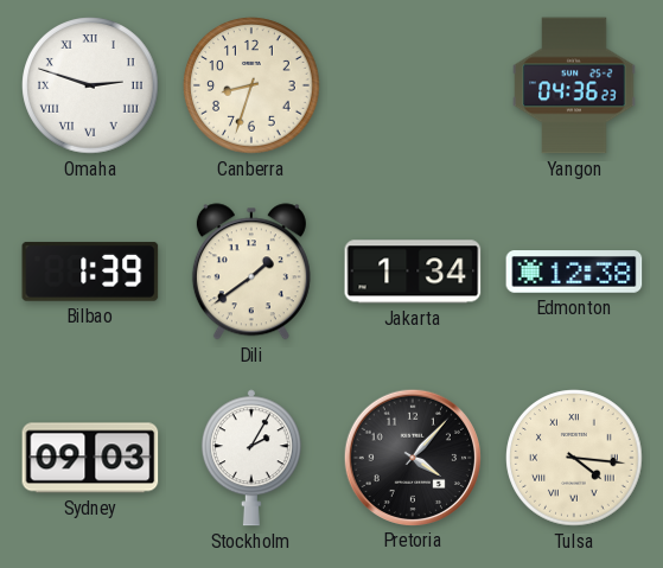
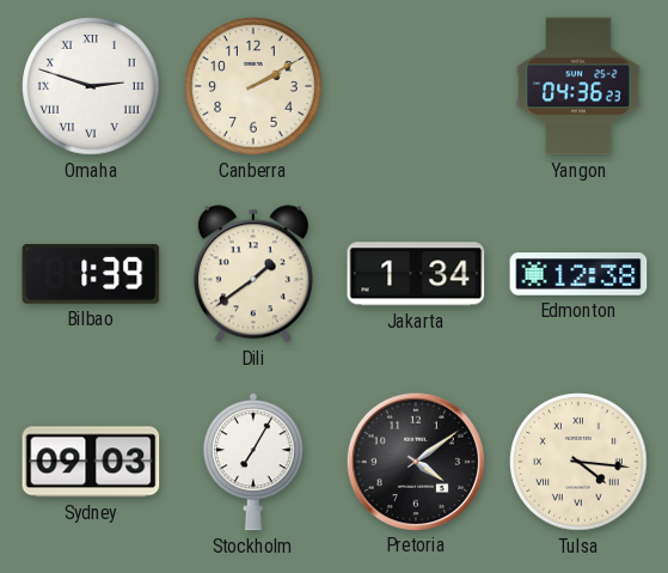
Canberra: 8:33 -> 2:10
Stockholm: 2:05 -> 7:05
Pretoria: 4:07 -> 4:09
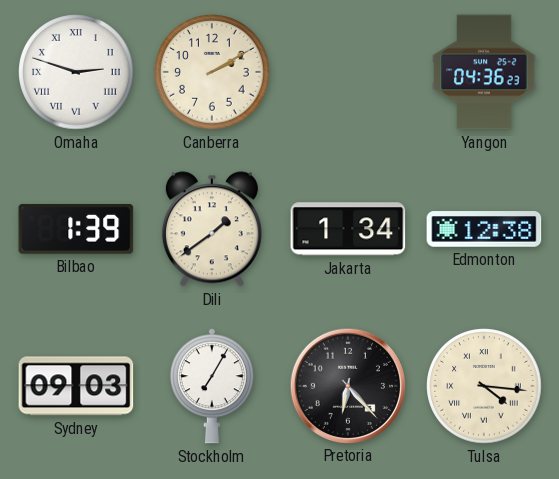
Pretoria: 4:09 -> 6:23
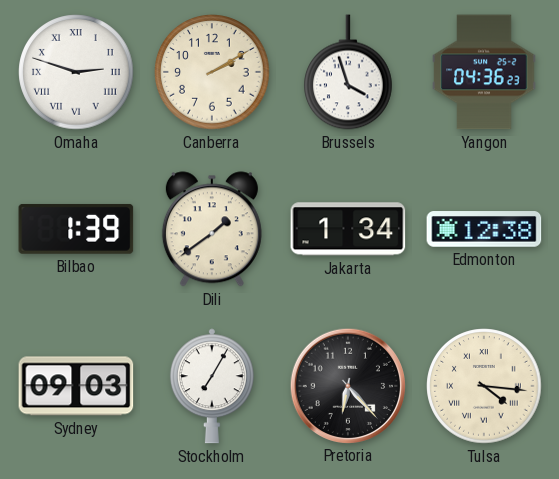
Brussels: none -> 3:57
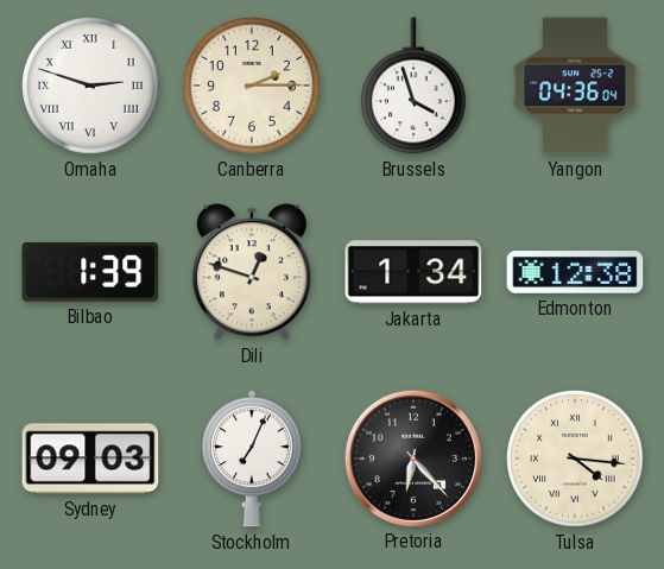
Canberra: 2:10 -> 2:15
Yangon: 04:36:23 -> 04:36:04
Dili: 1:39 -> 12:48
Stockholm: 7:05 -> 7:04
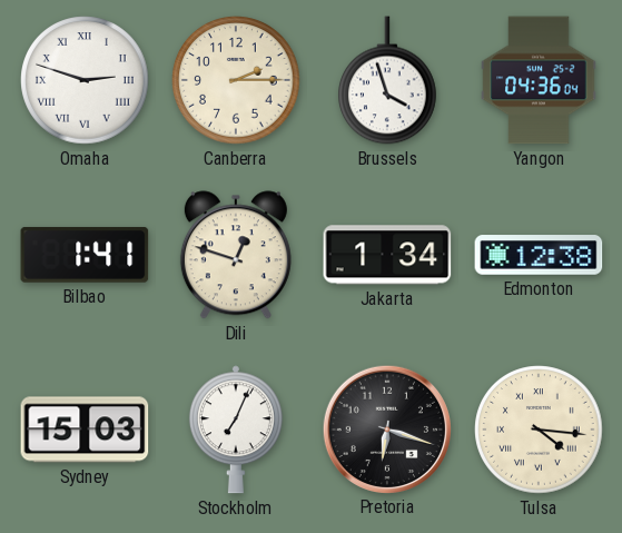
Bilbao: 1:39 -> 1:41
Sydney: 09:03 -> 15:03
Pretoria: 6:23 -> 6:18
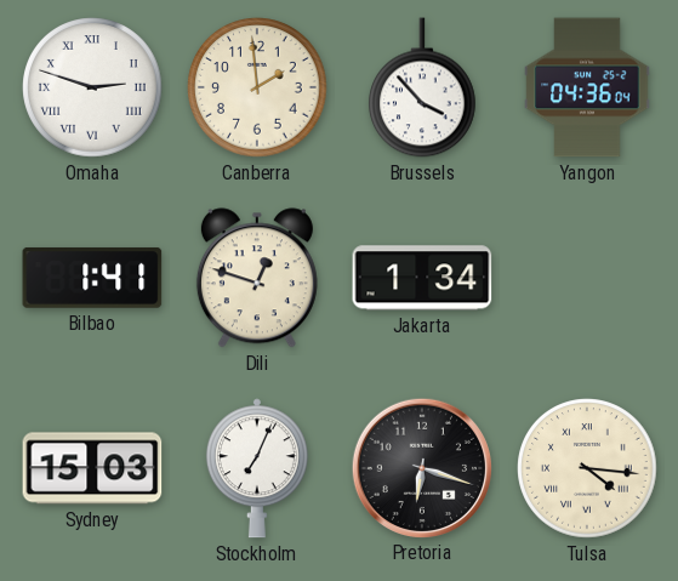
Canberra: 2:15 -> 1:59
Brussels: 3:57 -> 3:53
Edmonton: 12:38 -> none
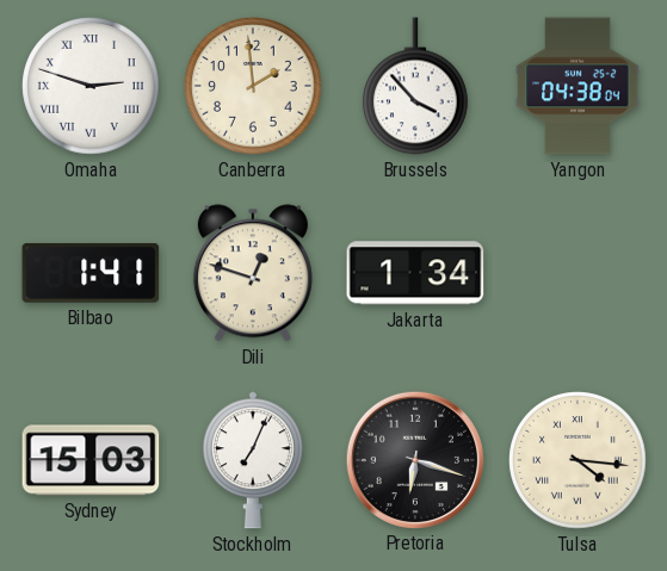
Yangon: 04:36 -> 04:38
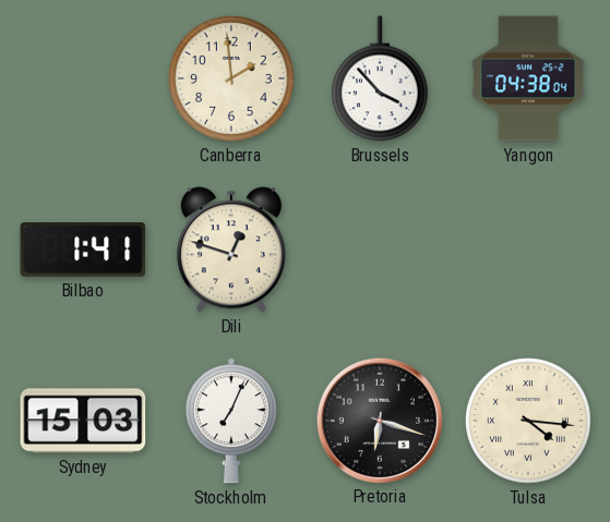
Omaha: 2:48 -> none
Jakarta: 1:34 -> none
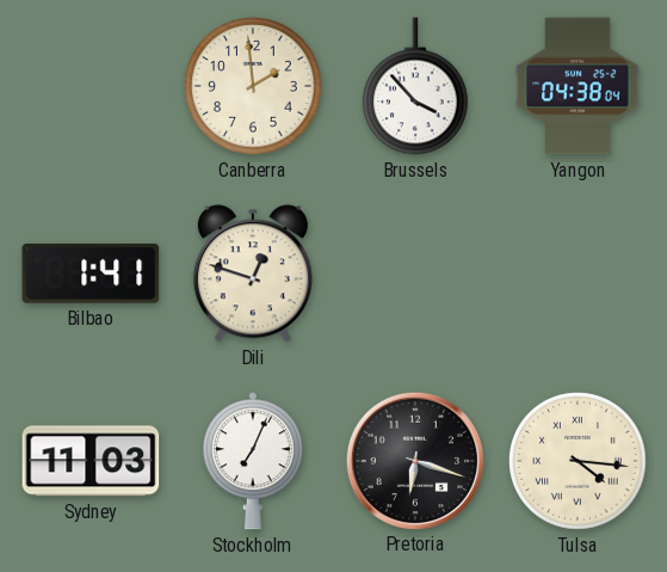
Sydney: 15:03 -> 11:03
